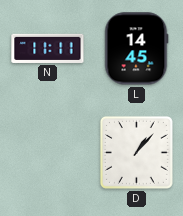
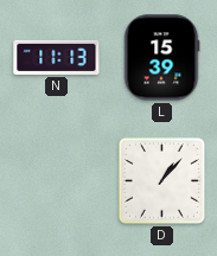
N: 11:11 -> 11:13
L: 14:45 -> 15:39
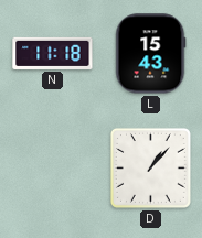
N: 11:13 -> 11:18
L: 15:39 -> 15:43
